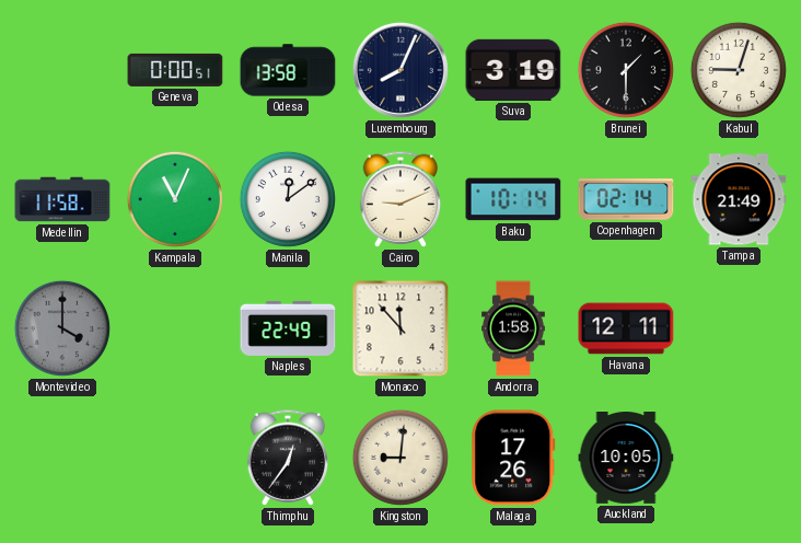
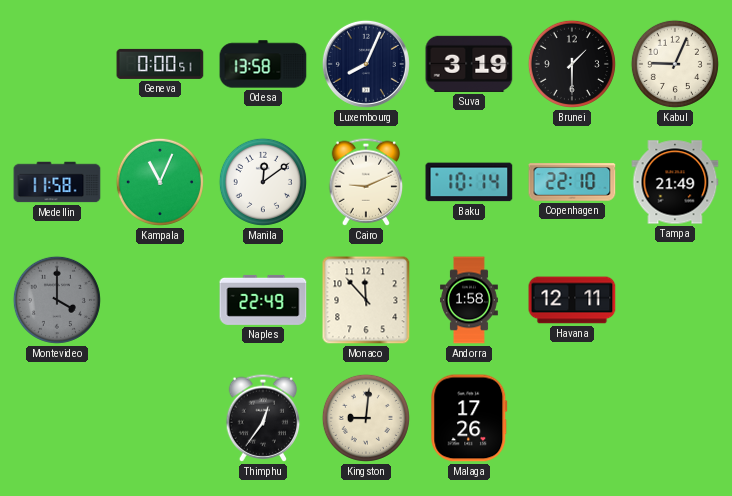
Kabul: 9:03 -> 9:04
Copenhagen: 02:14 -> 22:10
Auckland: 10:05 -> none
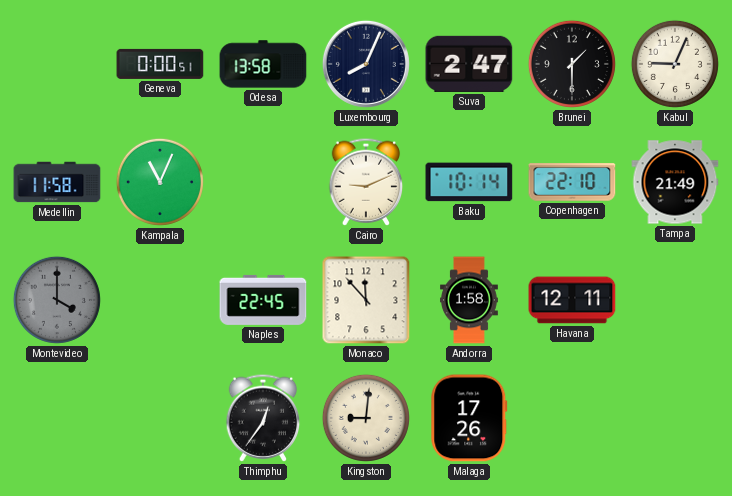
Suva: 3:19 -> 2:47
Manila: 12:09 -> none
Naples: 22:49 -> 22:45
